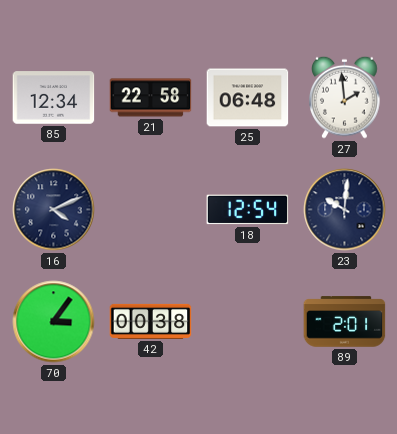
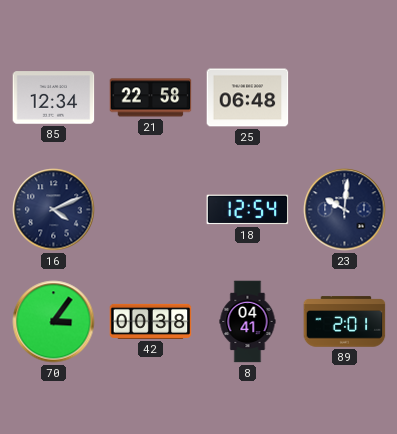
27: 1:59 -> none
8: none -> 04:41
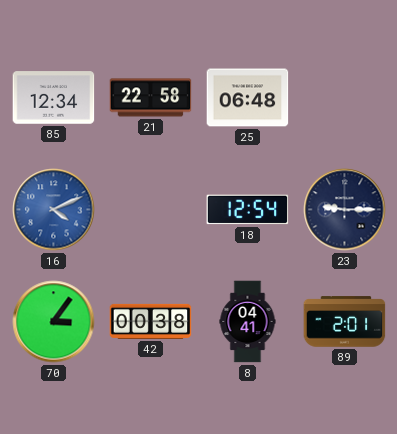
16 dial: navy -> blue
23: 10:01 -> 9:15
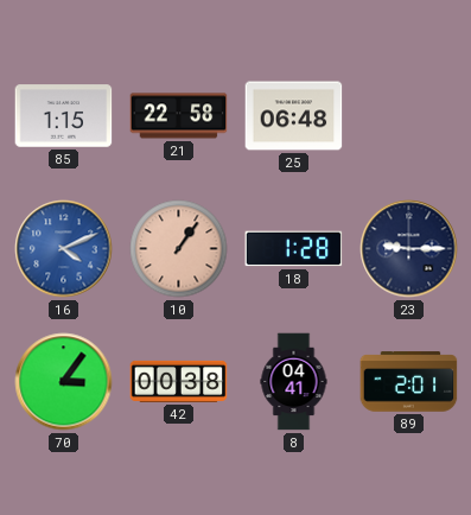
85: 12:34 -> 1:15
10: none -> 1:06
18: 12:54 -> 1:28
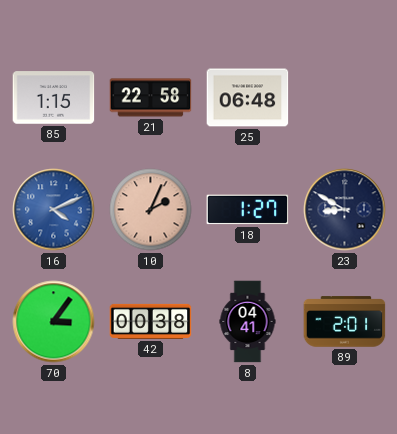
10: 1:06 -> 2:04
18: 1:28 -> 1:27
23: 9:15 -> 8:50
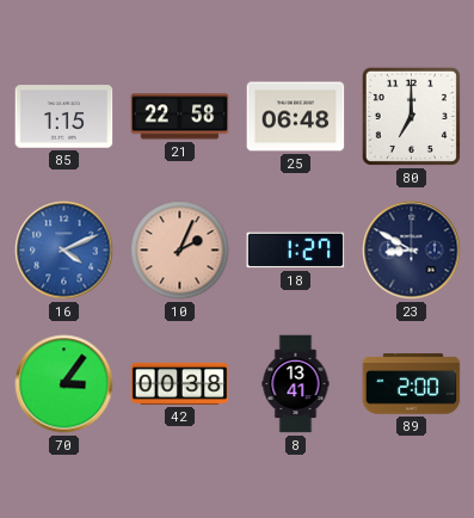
80: none -> 7:00
8: 04:41 -> 13:41
89: 2:01 -> 2:00
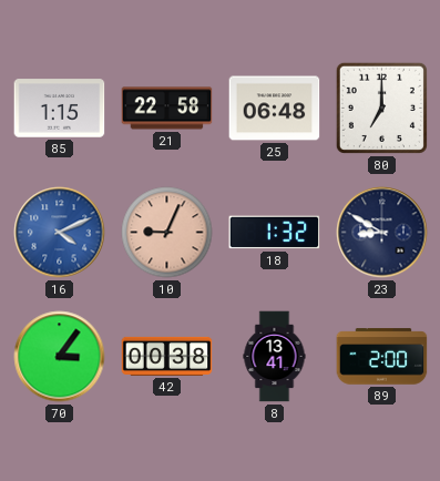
10: 2:04 -> 9:04
18: 1:27 -> 1:32
